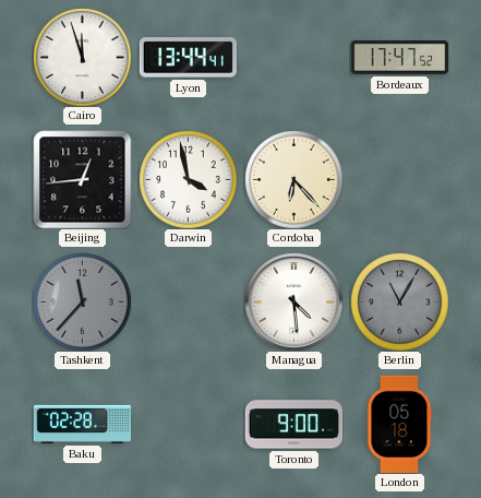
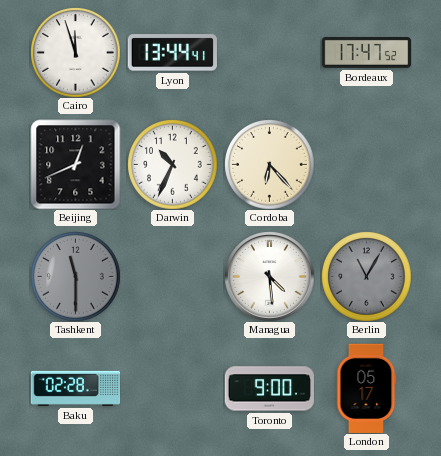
Beijing: 12:44 -> 12:41
Darwin: 3:58 -> 10:34
Tashkent: 11:37 -> 11:30
London: 05:18 -> 05:17
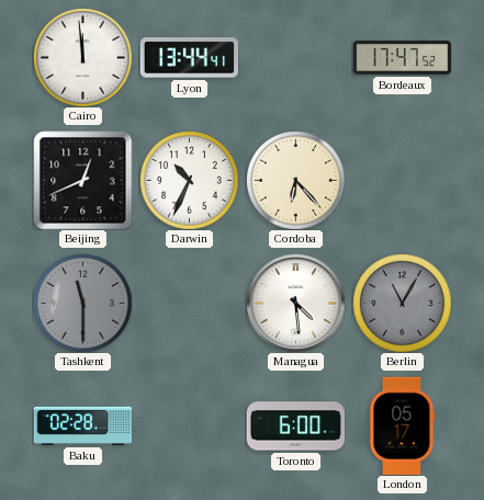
Cairo: 11:57 -> 11:59
Toronto: 9:00 -> 6:00
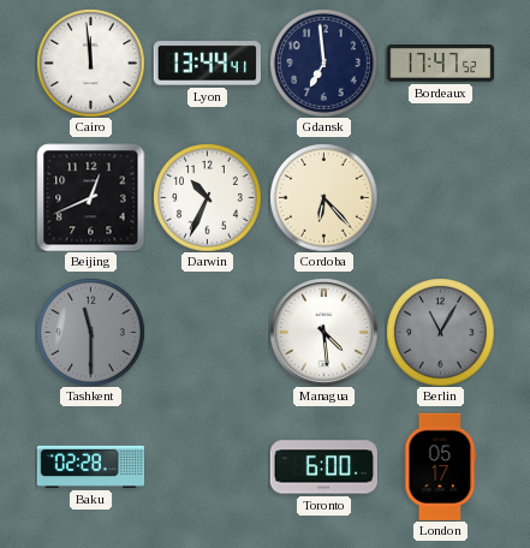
Gdansk: none -> 6:59
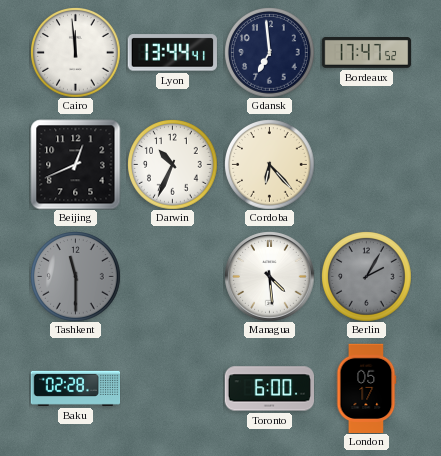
Berlin: 11:05 -> 2:05
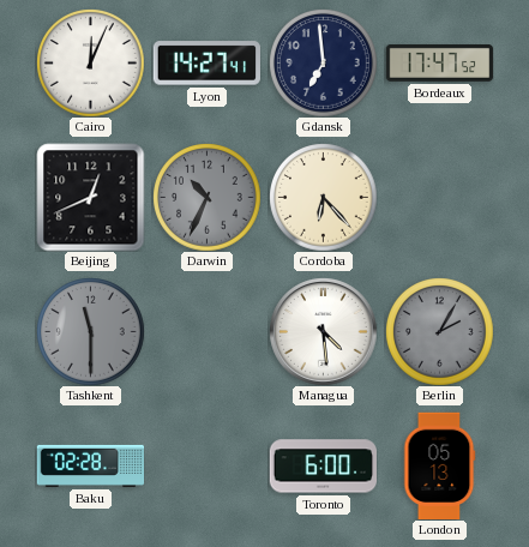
Cairo: 11:59 -> 12:04
Lyon: 13:44 -> 14:27
Darwin dial: white -> grey
London: 05:17 -> 05:13
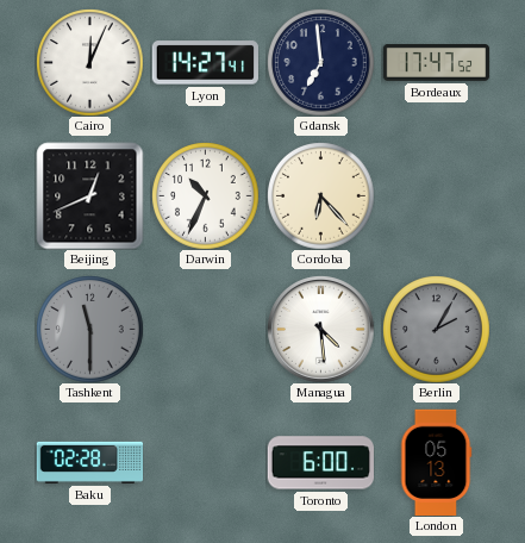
Darwin dial: grey -> white
